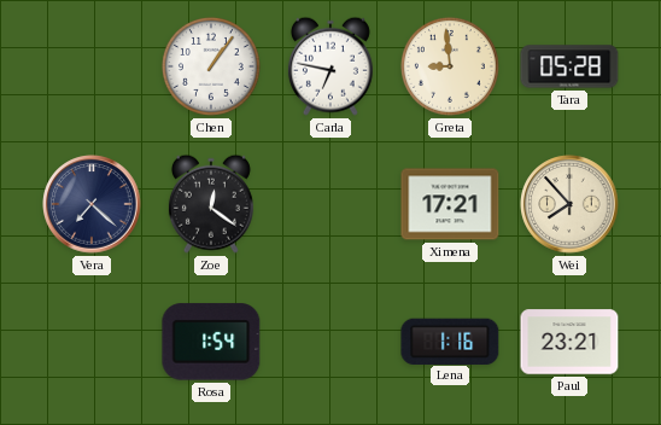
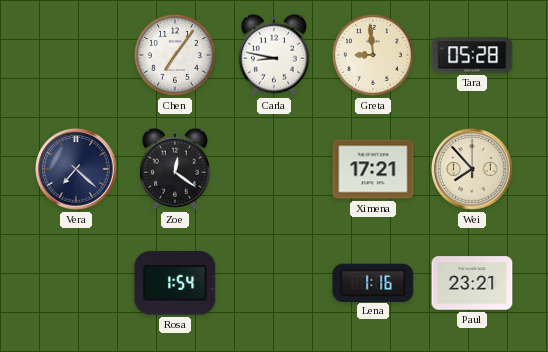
Chen: 1:06 -> 7:06
Carla: 6:47 -> 8:47
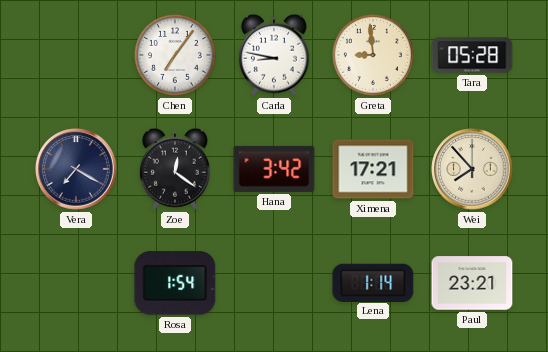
Vera: 7:22 -> 7:20
Hana: none -> 3:42
Lena: 1:16 -> 1:14
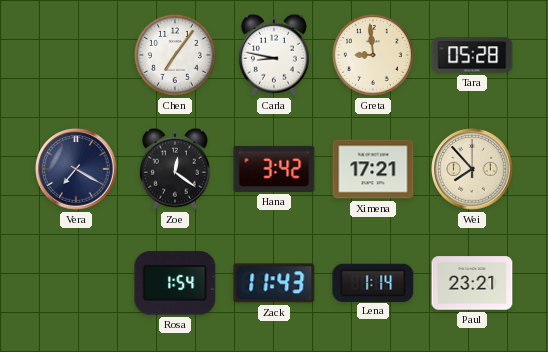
Zack: none -> 11:43
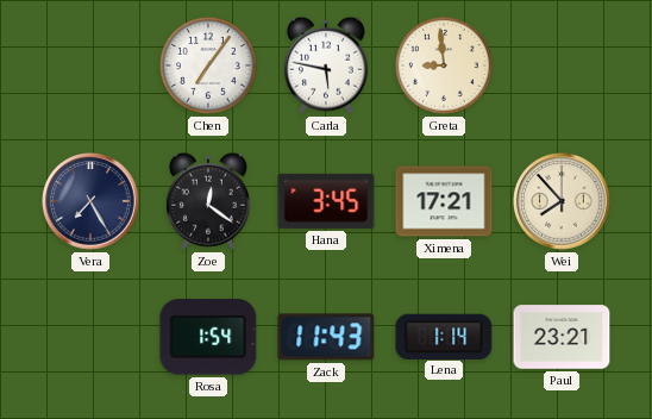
Carla: 8:47 -> 5:47
Tara: 05:28 -> none
Vera: 7:20 -> 7:25
Hana: 3:42 -> 3:45
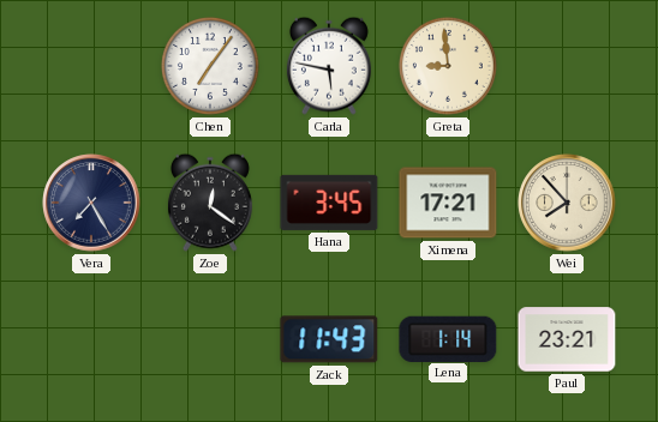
Rosa: 1:54 -> none
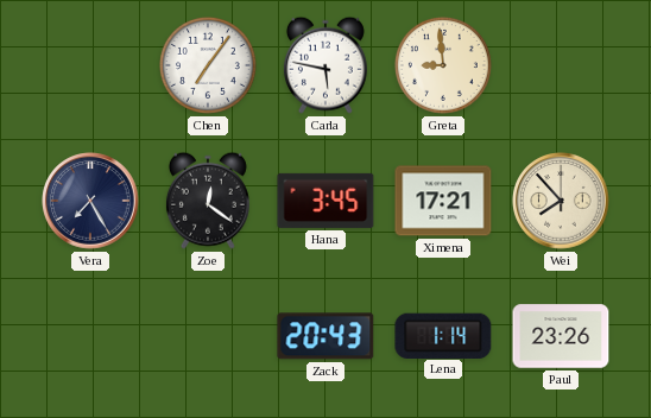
Zack: 11:43 -> 20:43
Paul: 23:21 -> 23:26
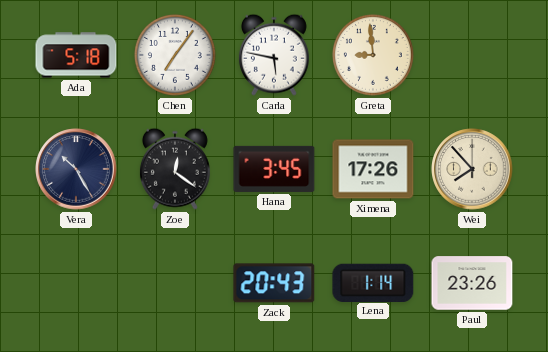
Ada: none -> 5:18
Vera: 7:25 -> 10:25
Ximena: 17:21 -> 17:26
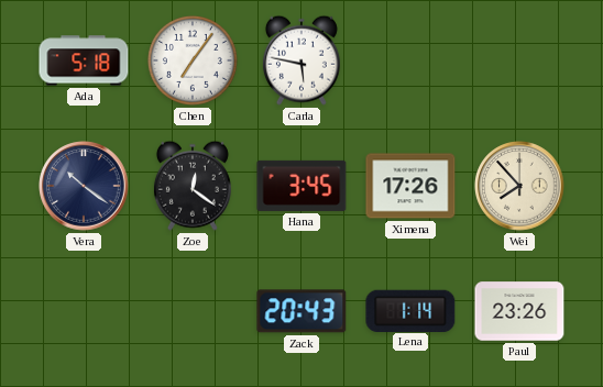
Greta: 8:59 -> none
Vera: 10:25 -> 10:21
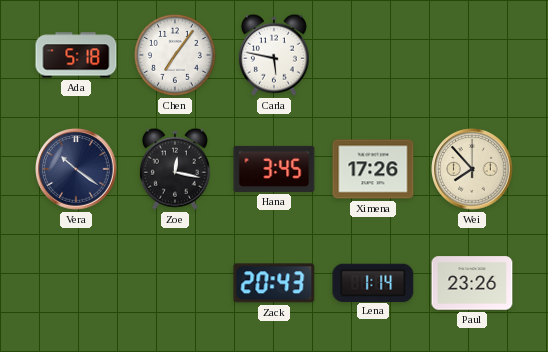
Zoe: 12:21 -> 12:17
